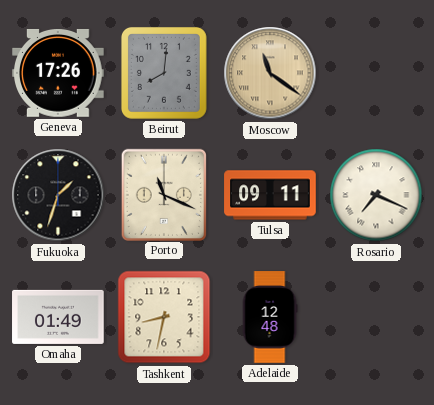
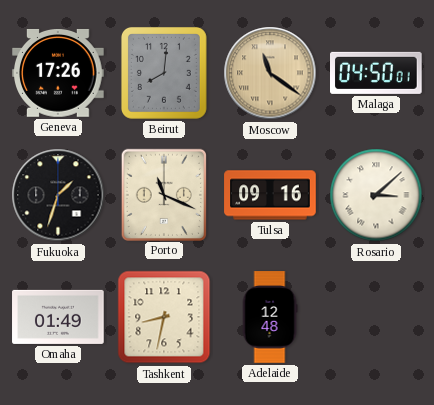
Malaga: none -> 04:50
Tulsa: 09:11 -> 09:16
Rosario: 7:19 -> 3:08
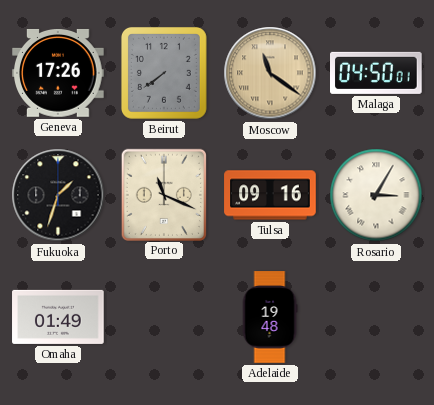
Beirut: 8:01 -> 7:39
Rosario: 3:08 -> 3:05
Tashkent: 8:32 -> none
Adelaide: 12:48 -> 19:48
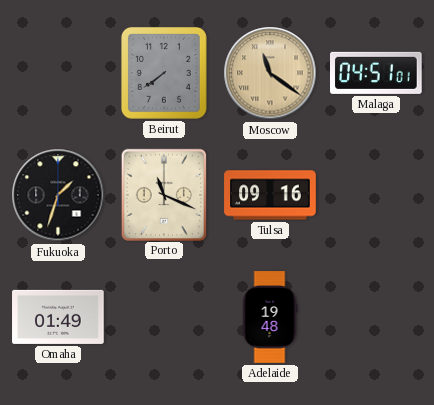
Geneva: 17:26 -> none
Malaga: 04:50 -> 04:51
Rosario: 3:05 -> none
